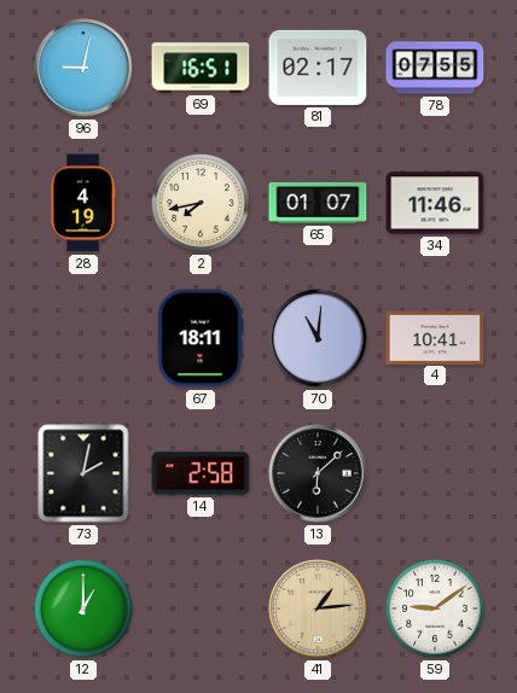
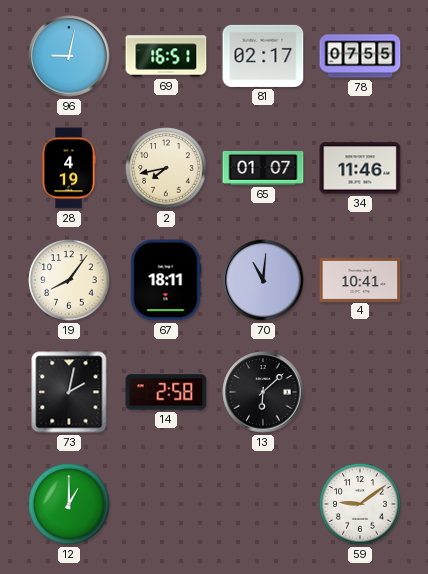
19: none -> 8:06
41: 1:14 -> none
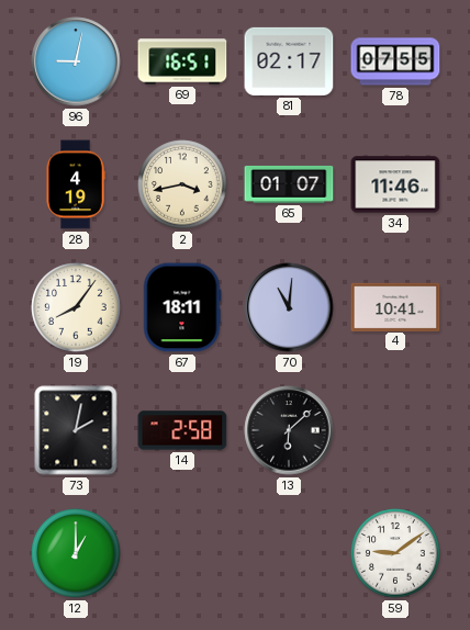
2: 7:43 -> 3:43
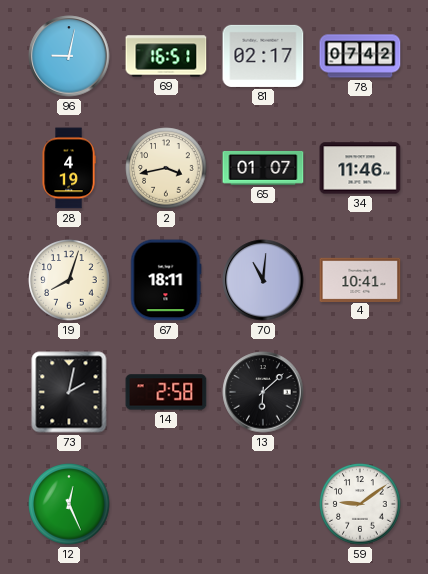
78: 07:55 -> 07:42
19: 8:06 -> 8:03
12: 1:00 -> 12:26
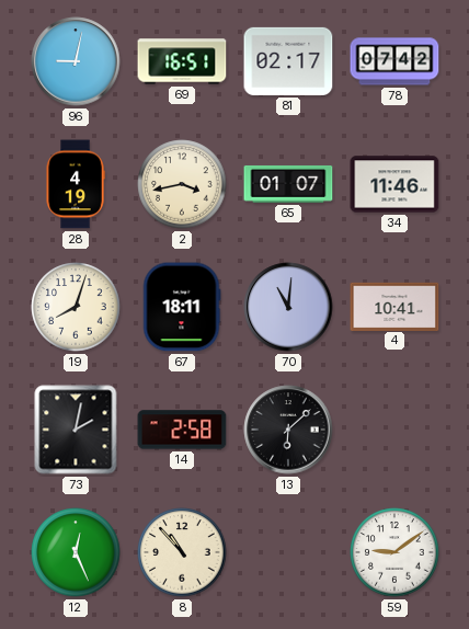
8: none -> 10:53
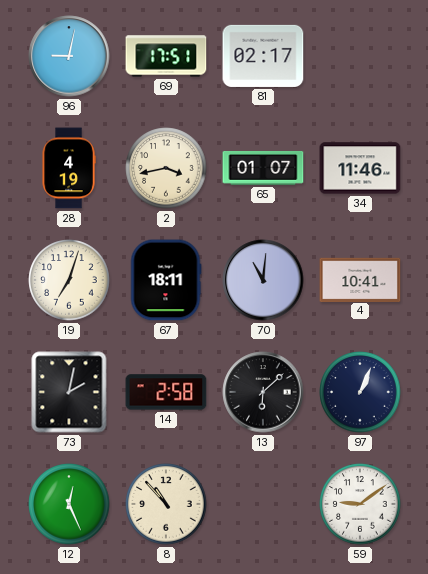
69: 16:51 -> 17:51
78: 07:42 -> none
19: 8:03 -> 7:03
97: none -> 1:04
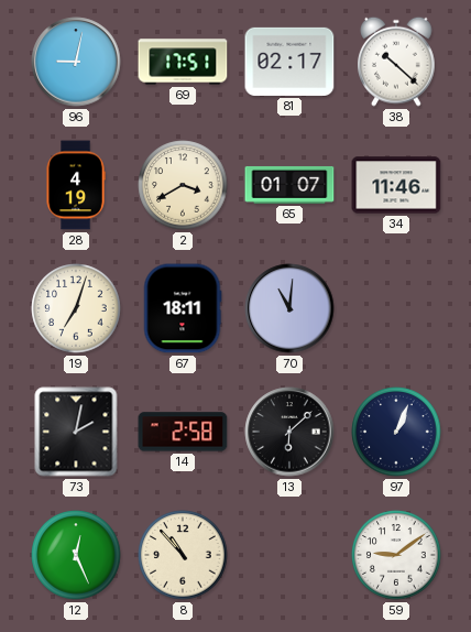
38: none -> 10:22
2: 3:43 -> 3:40
4: 10:41 -> none
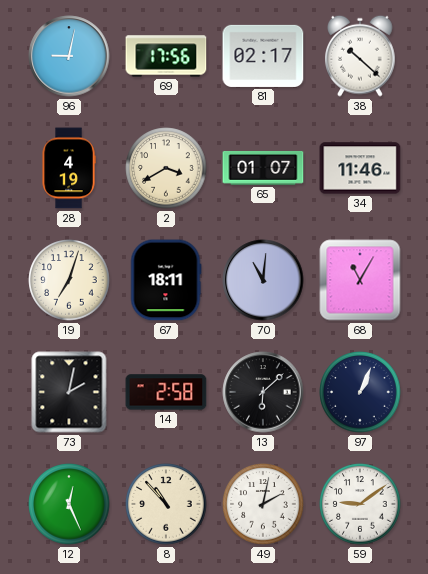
69: 17:51 -> 17:56
68: none -> 11:05
49: none -> 2:02
